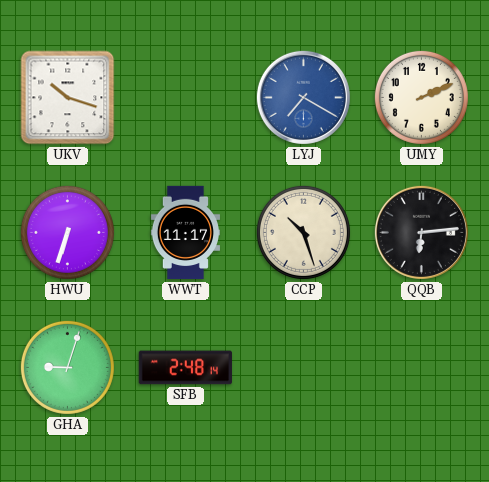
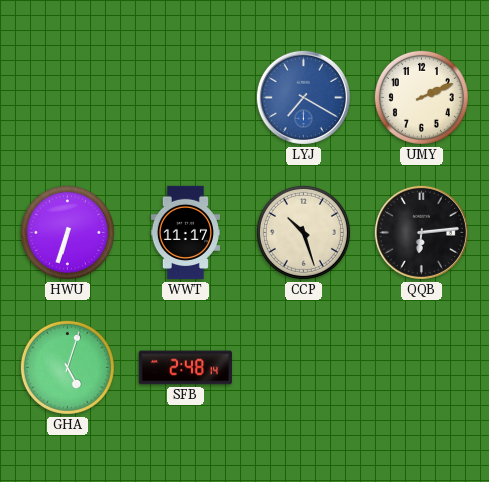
UKV: 10:18 -> none
GHA: 9:03 -> 5:03
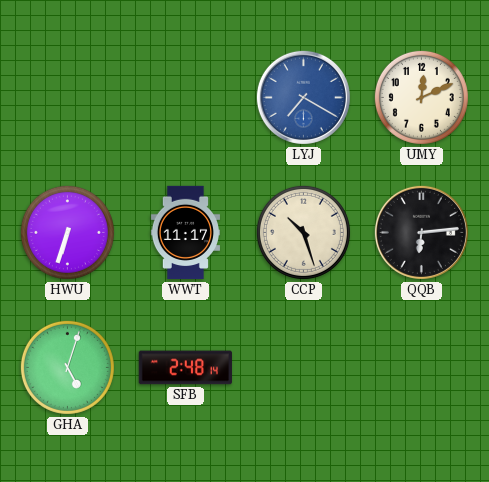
UMY: 2:11 -> 12:11
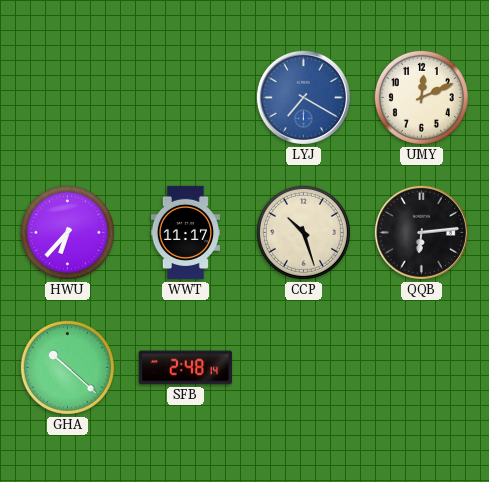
HWU: 6:33 -> 6:37
GHA: 5:03 -> 10:22
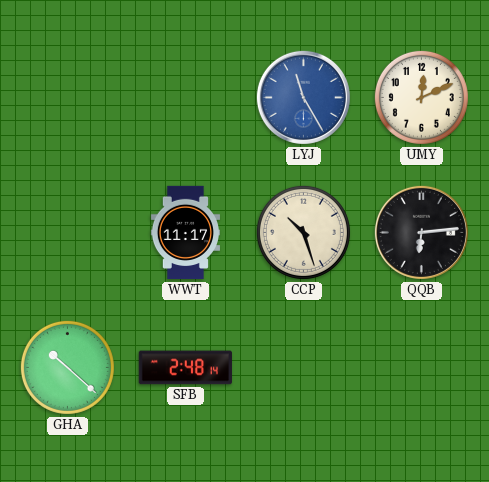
LYJ: 7:20 -> 11:25
HWU: 6:37 -> none
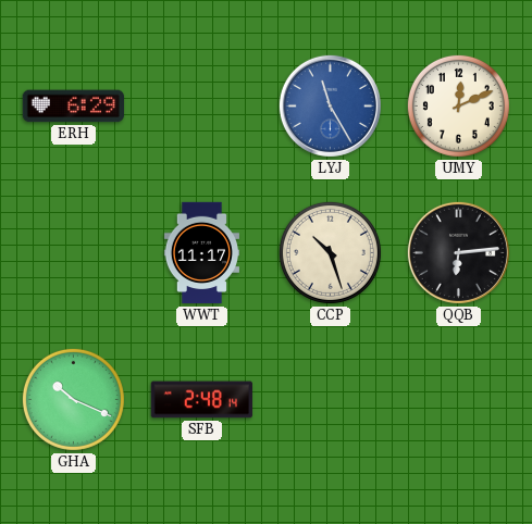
ERH: none -> 6:29
GHA: 10:22 -> 10:19
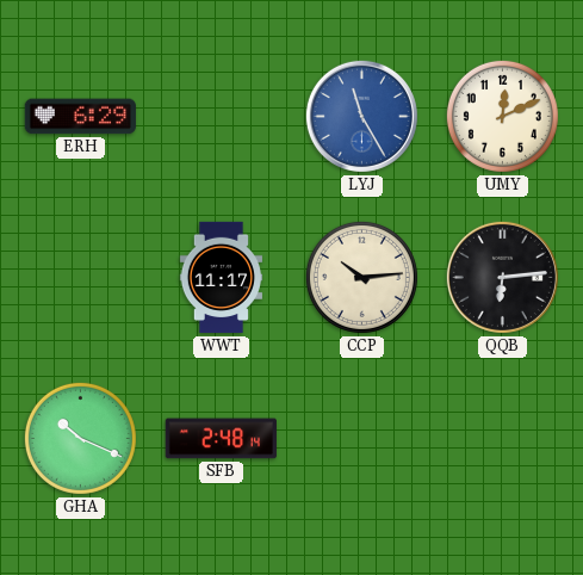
CCP: 10:27 -> 10:14
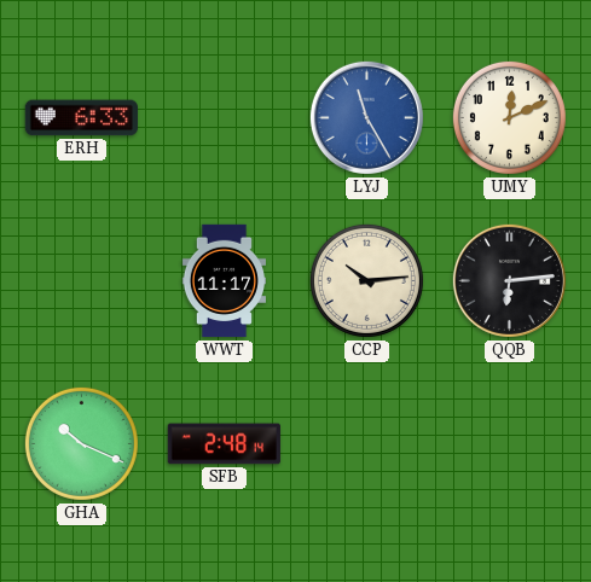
ERH: 6:29 -> 6:33
